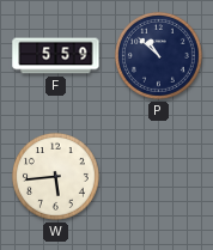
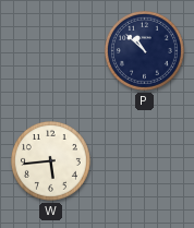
F: 5:59 -> none
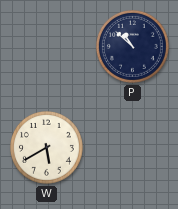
W: 5:44 -> 5:40
